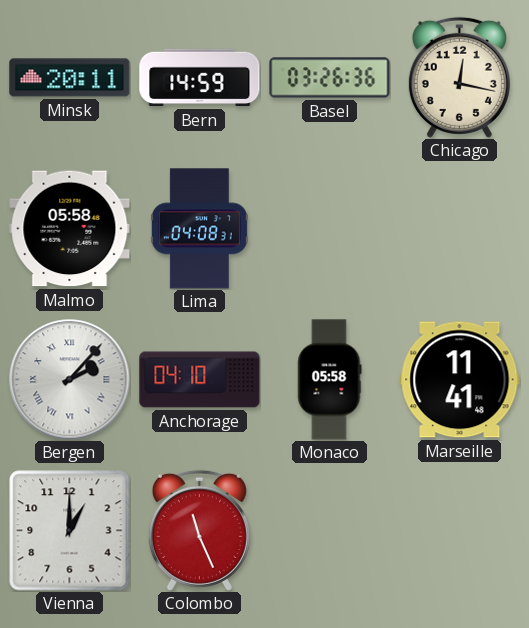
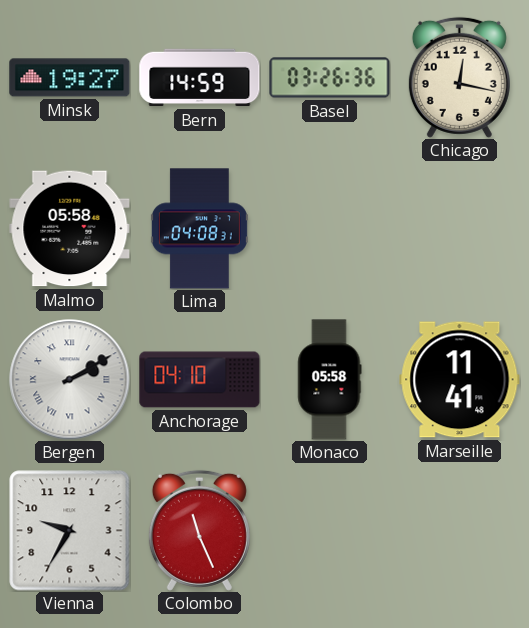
Minsk: 20:11 -> 19:27
Bergen: 2:07 -> 2:10
Vienna: 1:00 -> 9:35
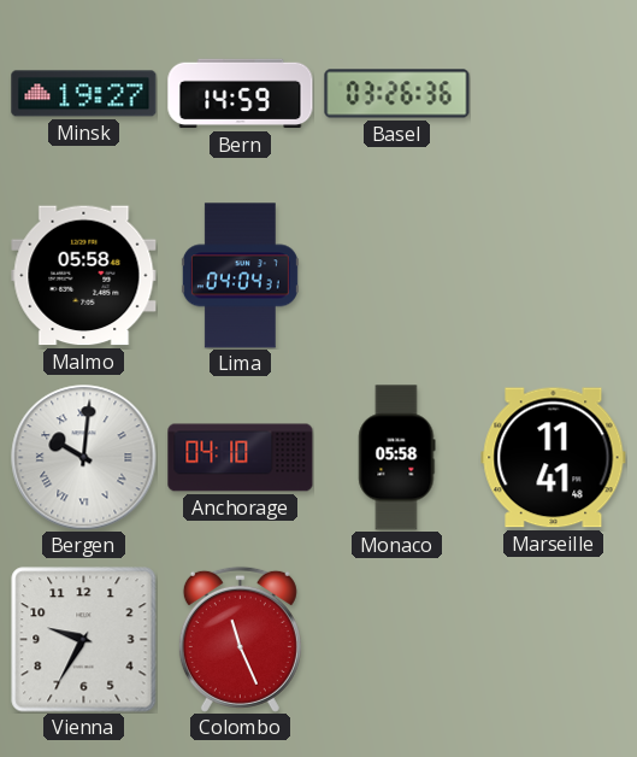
Chicago: 12:17 -> none
Lima: 04:08 -> 04:04
Bergen: 2:10 -> 10:01
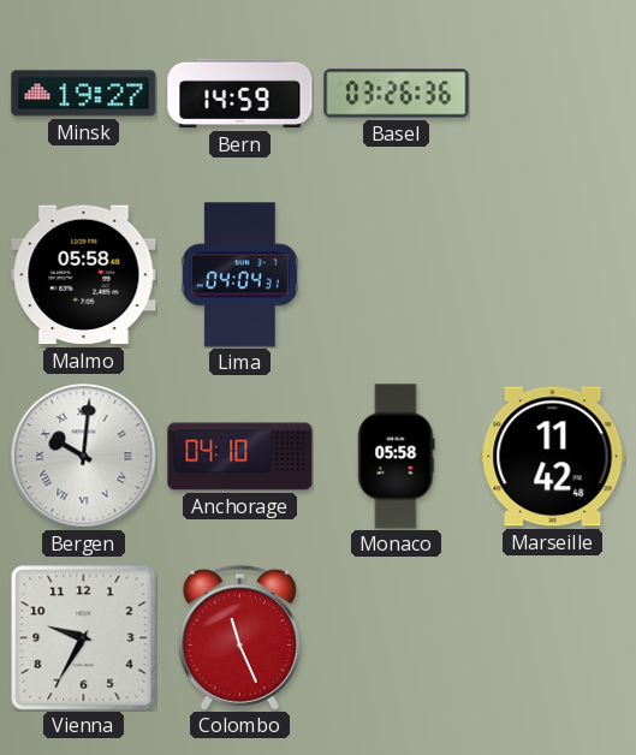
Marseille: 11:41 -> 11:42
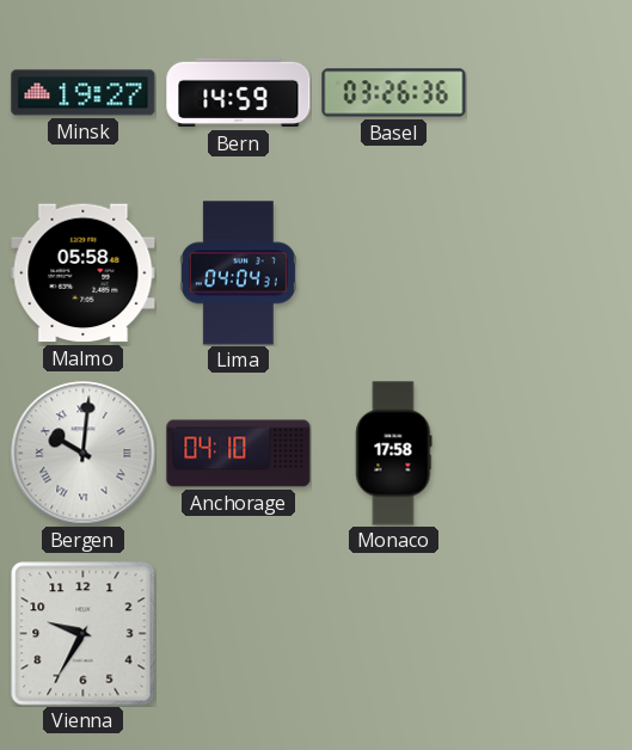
Monaco: 05:58 -> 17:58
Marseille: 11:42 -> none
Colombo: 11:26 -> none
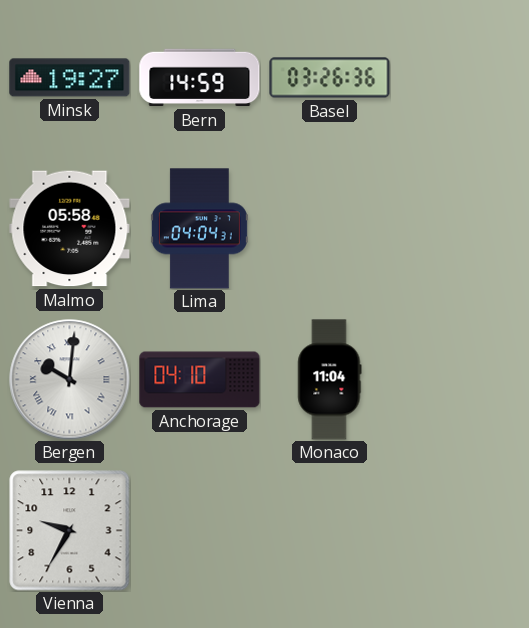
Monaco: 17:58 -> 11:04
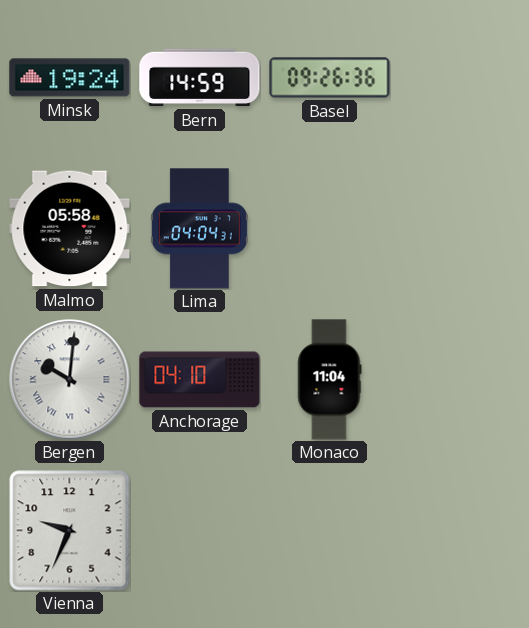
Minsk: 19:27 -> 19:24
Basel: 03:26 -> 09:26
Vienna: 9:35 -> 9:34
